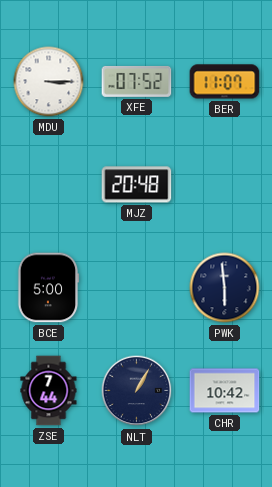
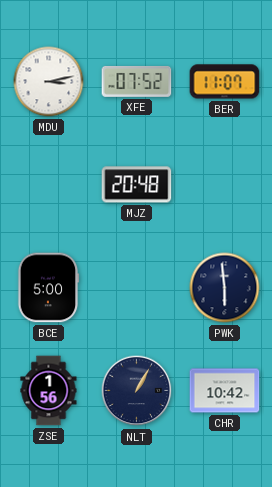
MDU: 3:15 -> 3:13
ZSE: 7:44 -> 1:56
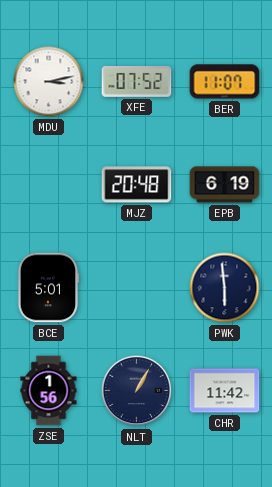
EPB: none -> 6:19
BCE: 5:00 -> 5:01
CHR: 10:42 -> 11:42
